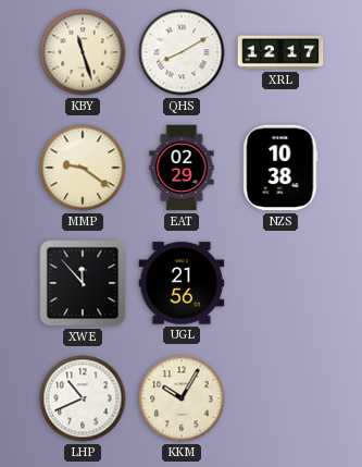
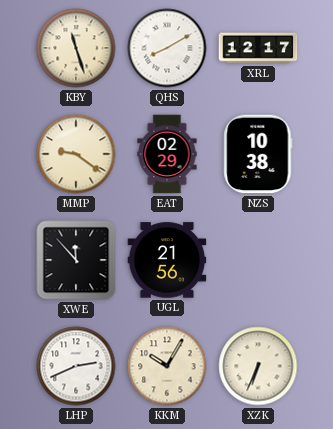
LHP: 10:41 -> 2:41
XZK: none -> 6:34
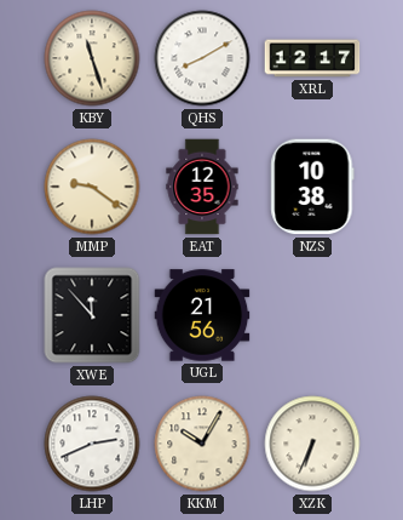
EAT: 02:29 -> 12:35
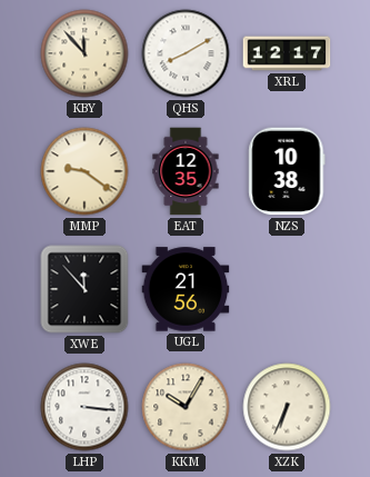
KBY: 11:27 -> 11:53
LHP: 2:41 -> 3:16
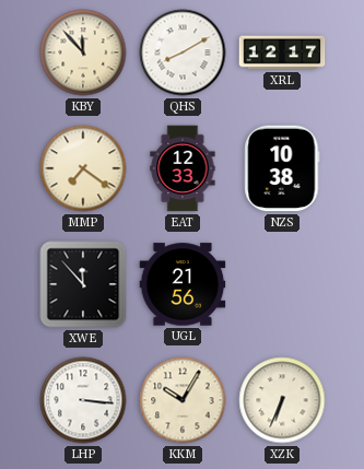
MMP: 9:21 -> 7:21
EAT: 12:35 -> 12:33
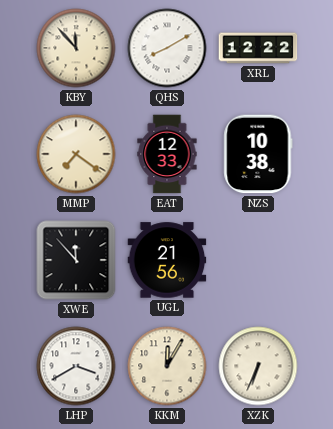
XRL: 12:17 -> 12:22
LHP: 3:16 -> 3:40
KKM: 10:05 -> 12:05
